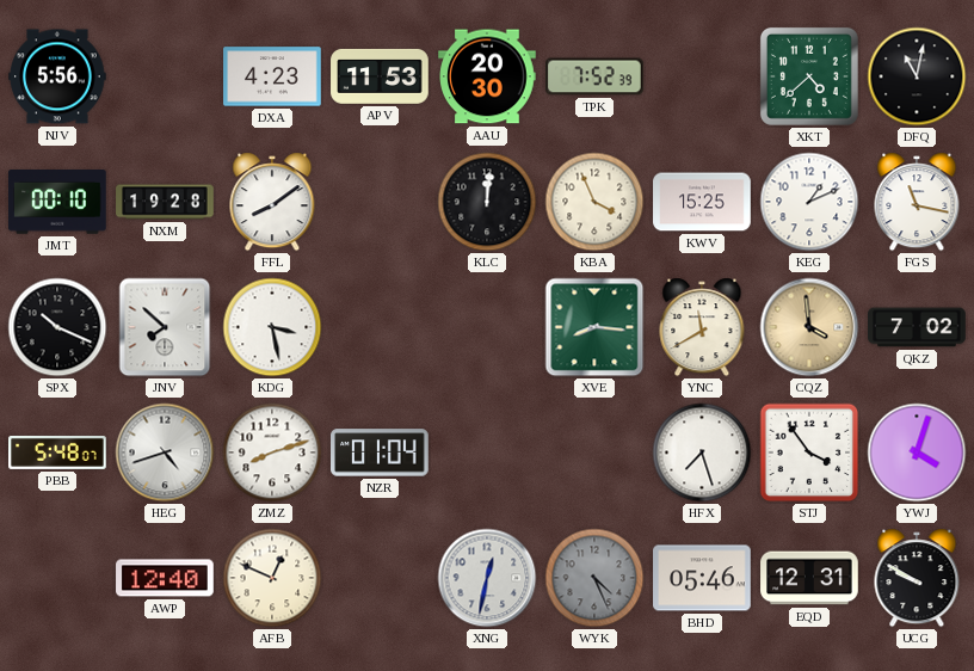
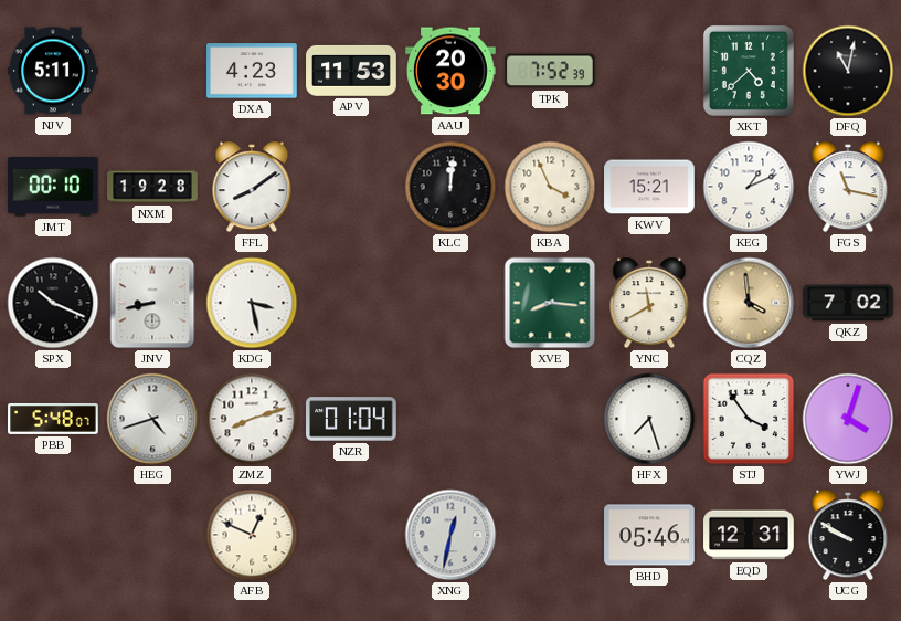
NJV: 5:56 -> 5:11
KWV: 15:25 -> 15:21
JNV: 7:52 -> 8:43
AWP: 12:40 -> none
WYK: 4:26 -> none
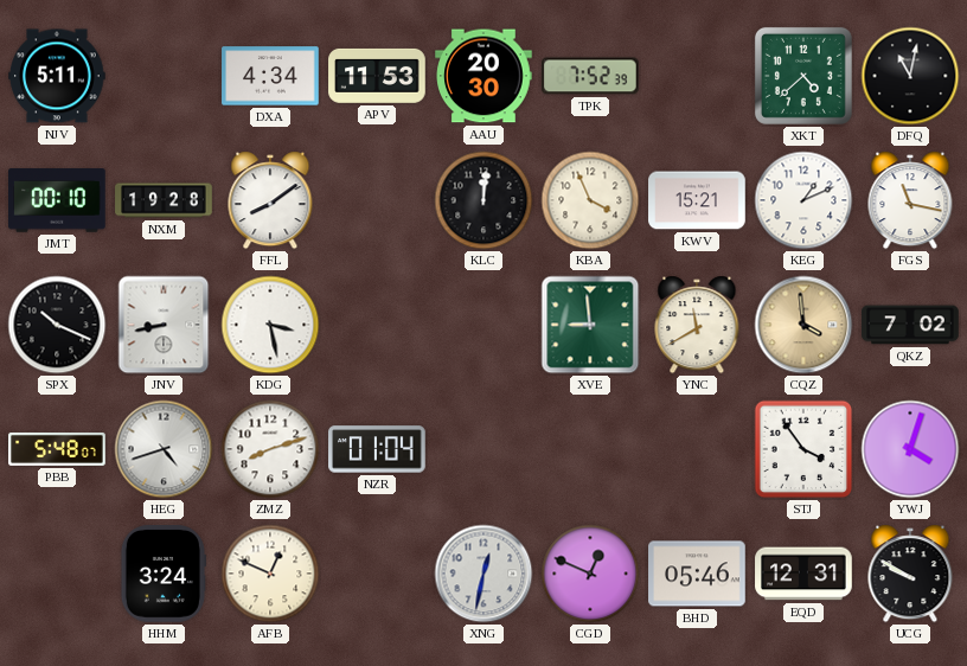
DXA: 4:23 -> 4:34
XVE: 8:16 -> 8:59
HFX: 7:27 -> none
HHM: none -> 3:24
CGD: none -> 12:49
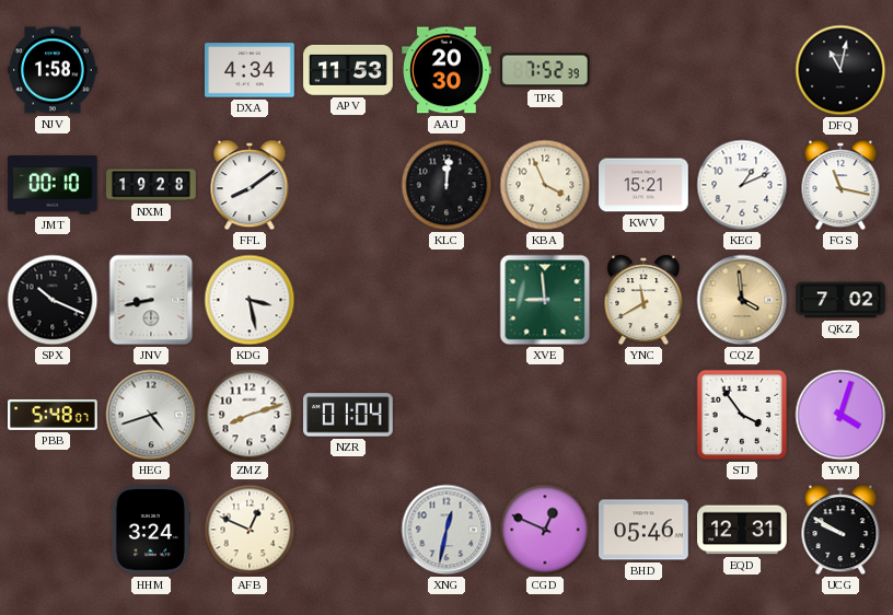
NJV: 5:11 -> 1:58
XKT: 4:38 -> none
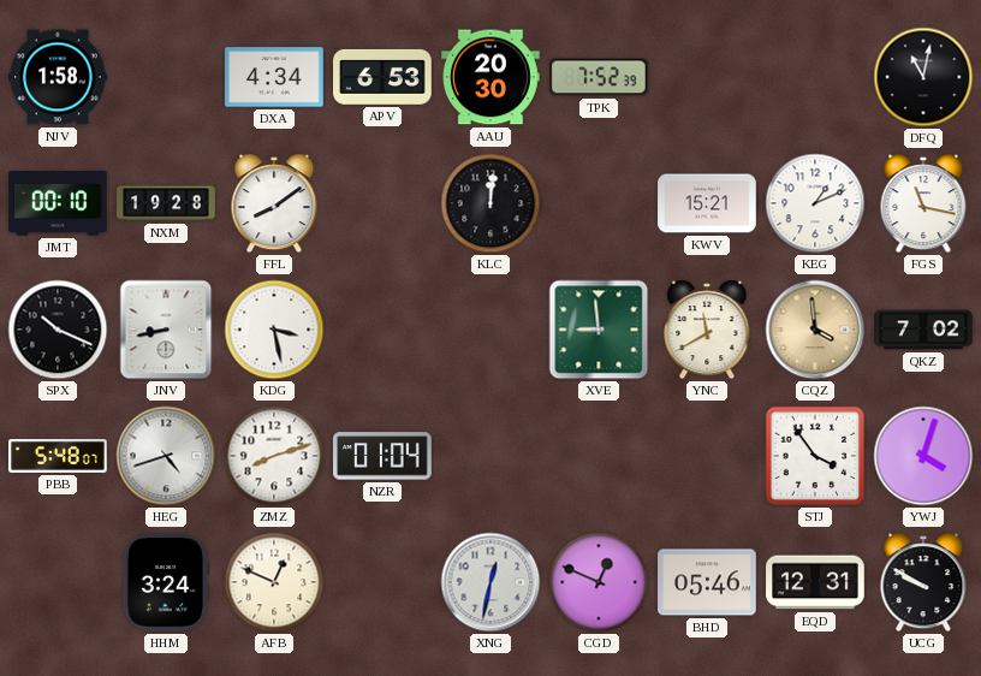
APV: 11:53 -> 6:53
KBA: 3:56 -> none
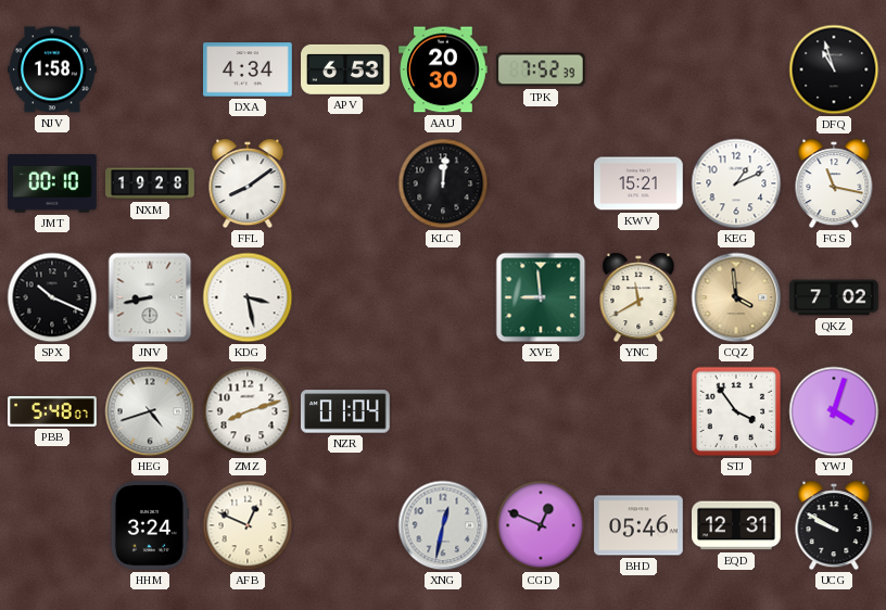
DFQ: 11:02 -> 10:57
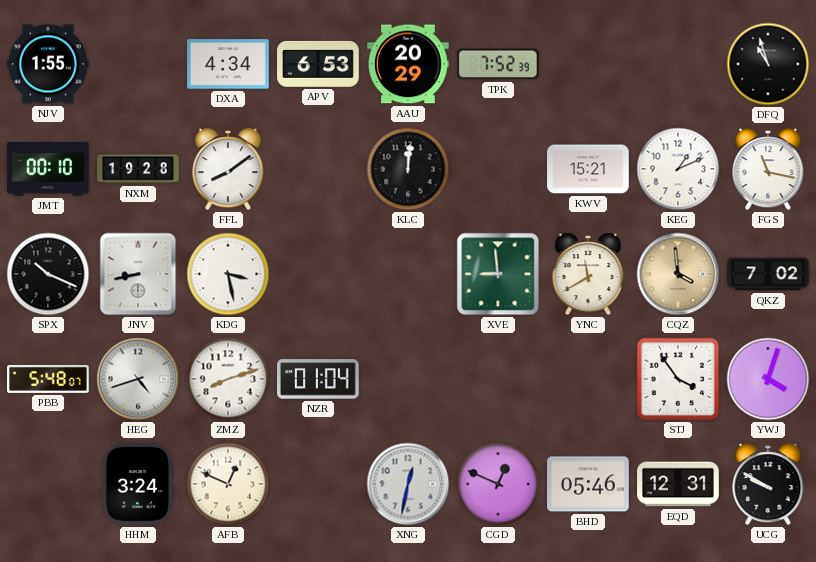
NJV: 1:58 -> 1:55
AAU: 20:30 -> 20:29
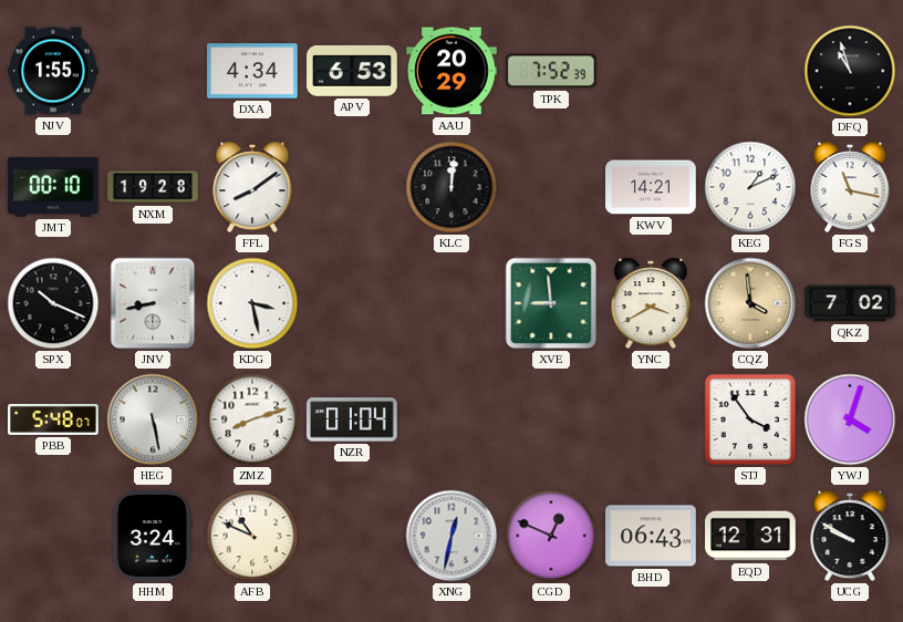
KWV: 15:21 -> 14:21
YNC: 11:40 -> 3:40
HEG: 4:42 -> 5:28
AFB: 12:49 -> 10:49
BHD: 05:46 -> 06:43
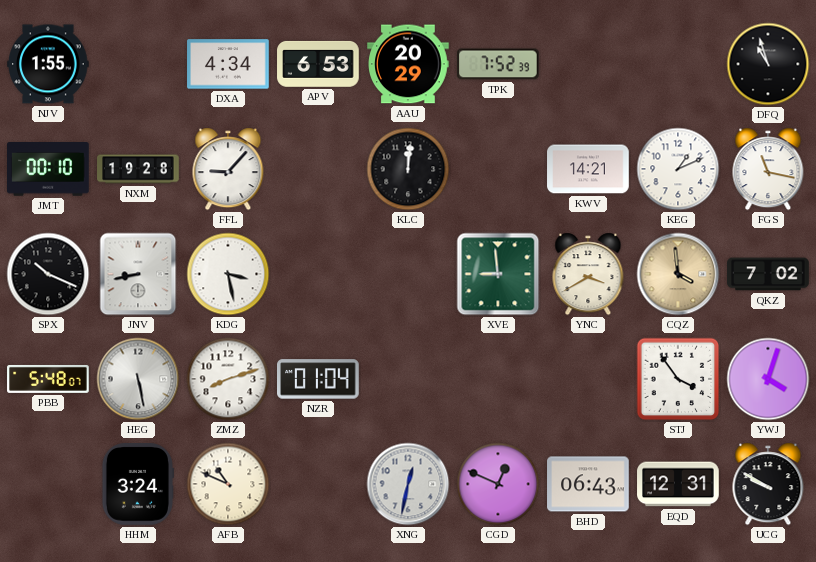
FFL: 8:09 -> 9:07
